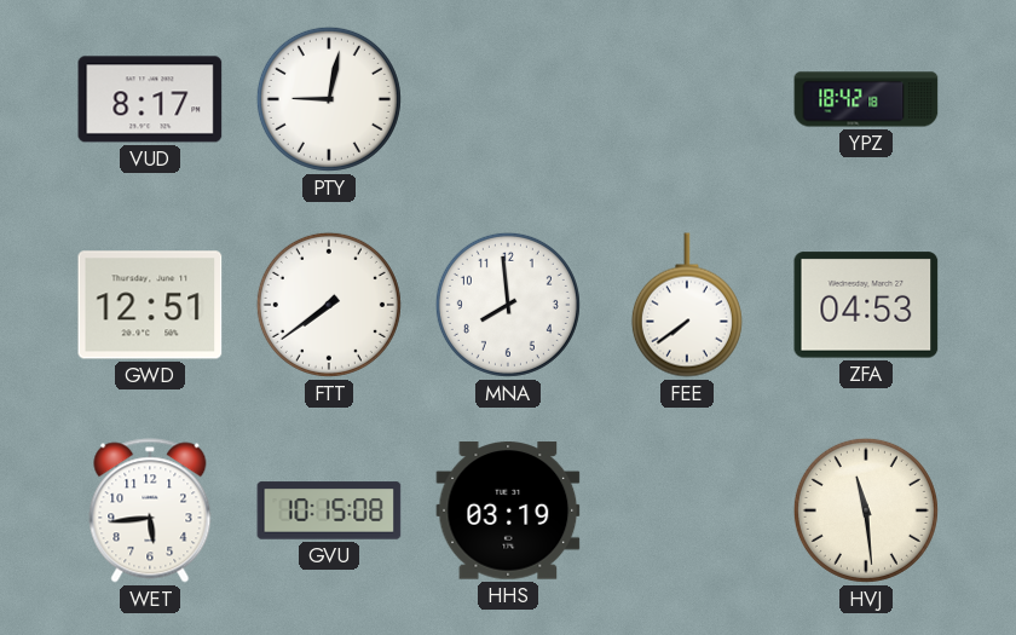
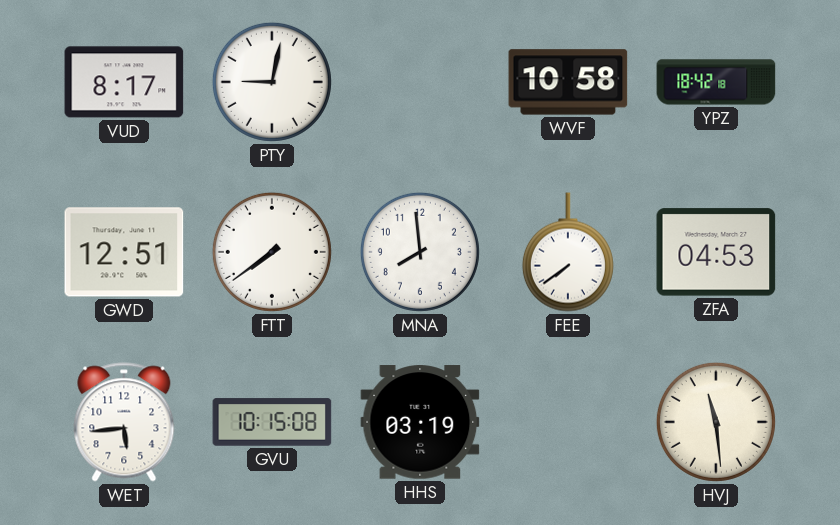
WVF: none -> 10:58
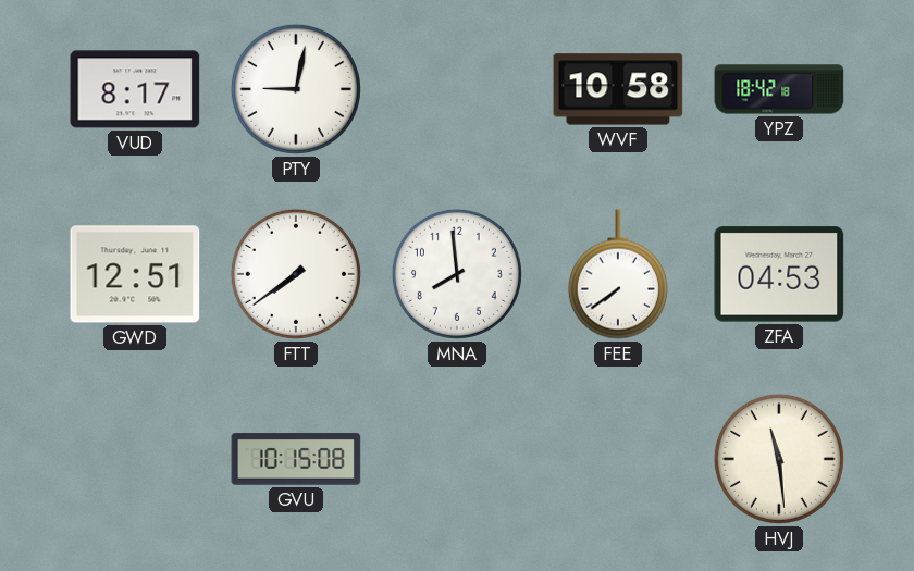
WET: 5:44 -> none
HHS: 03:19 -> none
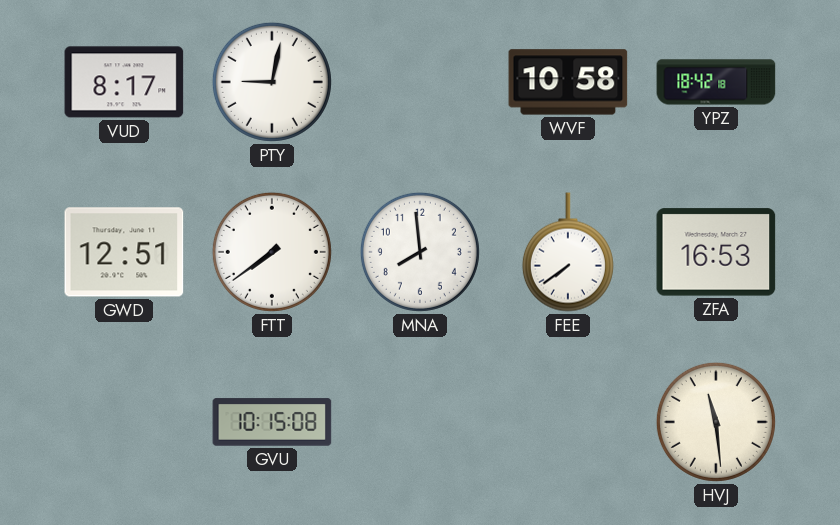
ZFA: 04:53 -> 16:53
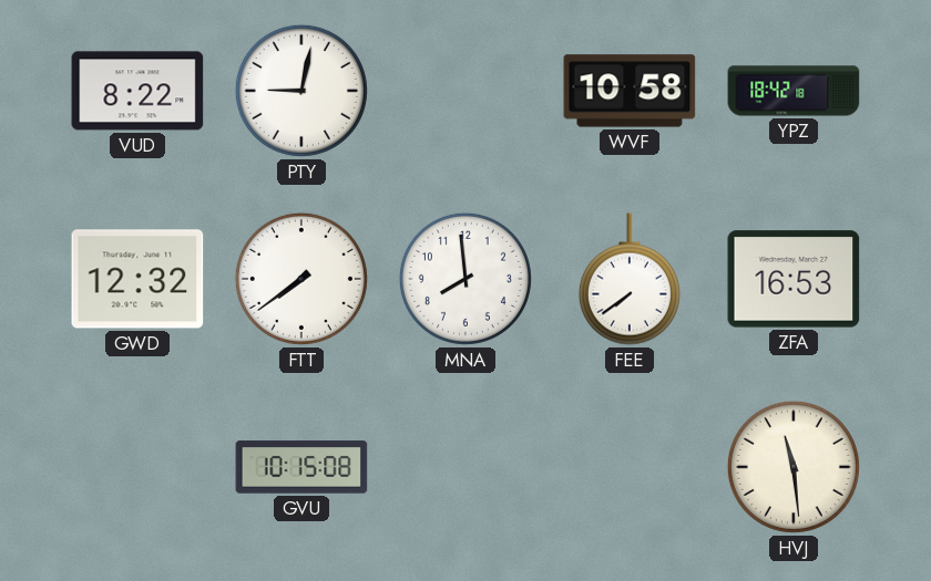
VUD: 8:17 -> 8:22
GWD: 12:51 -> 12:32
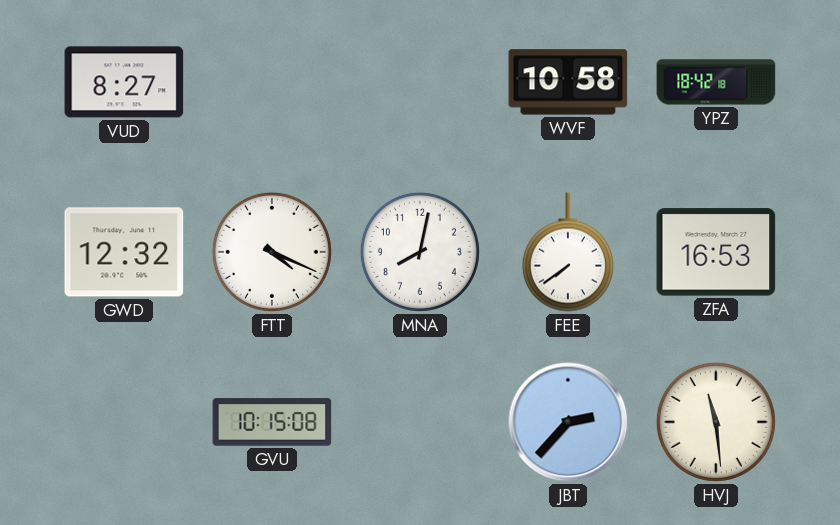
VUD: 8:22 -> 8:27
PTY: 9:02 -> none
FTT: 7:39 -> 4:19
MNA: 7:59 -> 8:02
JBT: none -> 2:37
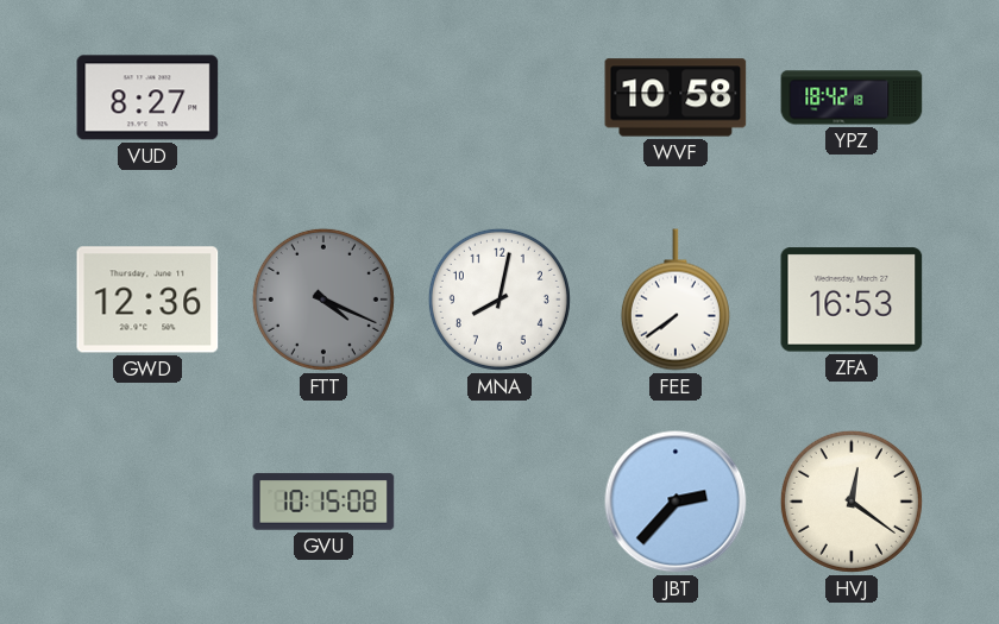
GWD: 12:32 -> 12:36
FTT dial: white -> grey
HVJ: 11:29 -> 12:21
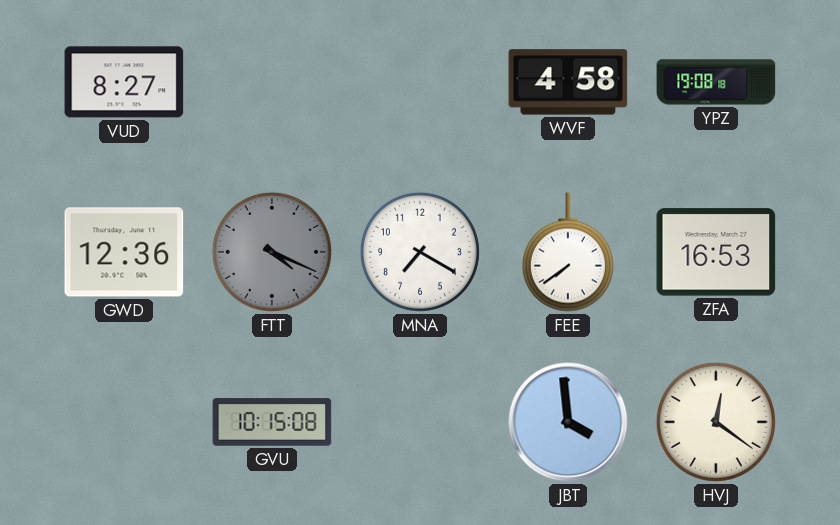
WVF: 10:58 -> 4:58
YPZ: 18:42 -> 19:08
MNA: 8:02 -> 7:20
JBT: 2:37 -> 3:59
